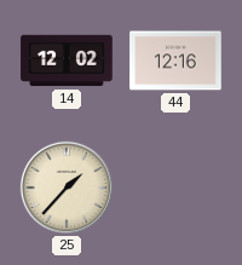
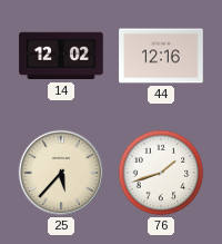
25: 1:37 -> 5:37
76: none -> 1:42
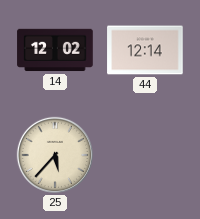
44: 12:16 -> 12:14
76: 1:42 -> none
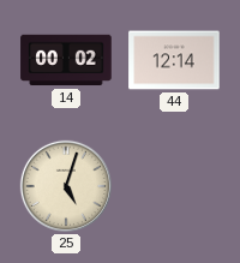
14: 12:02 -> 00:02
25: 5:37 -> 5:03
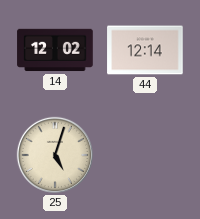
14: 00:02 -> 12:02
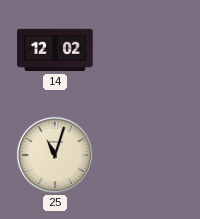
44: 12:14 -> none
25: 5:03 -> 11:03
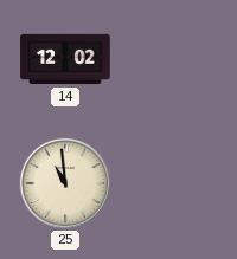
25: 11:03 -> 10:59
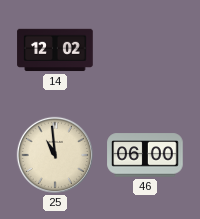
46: none -> 06:00
